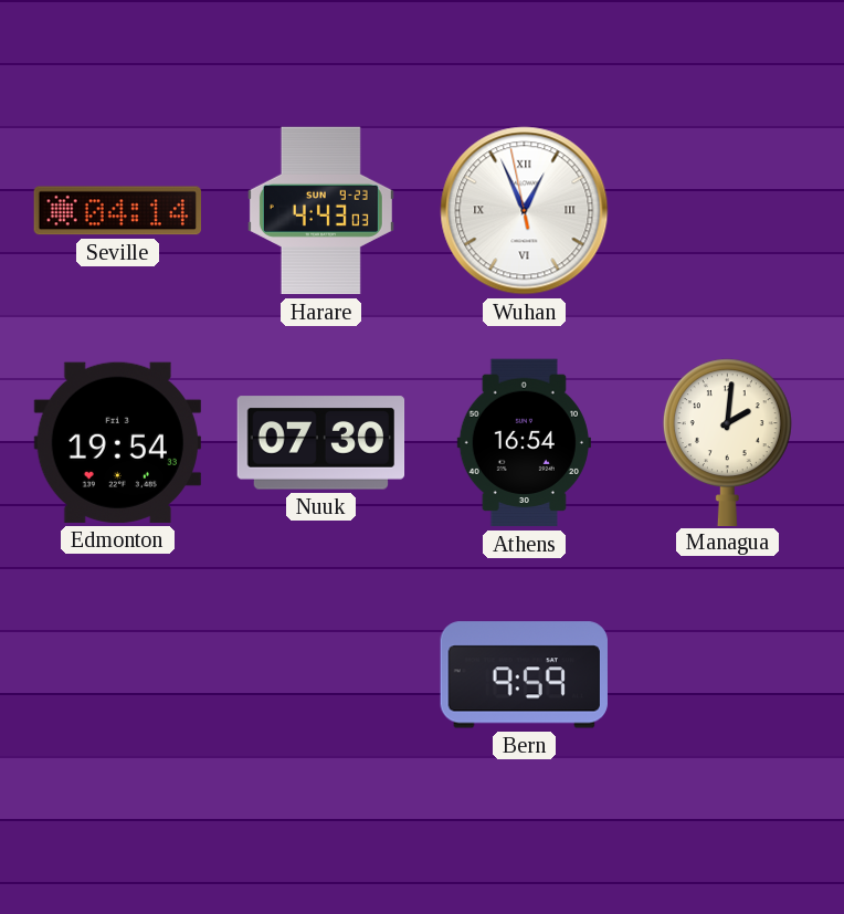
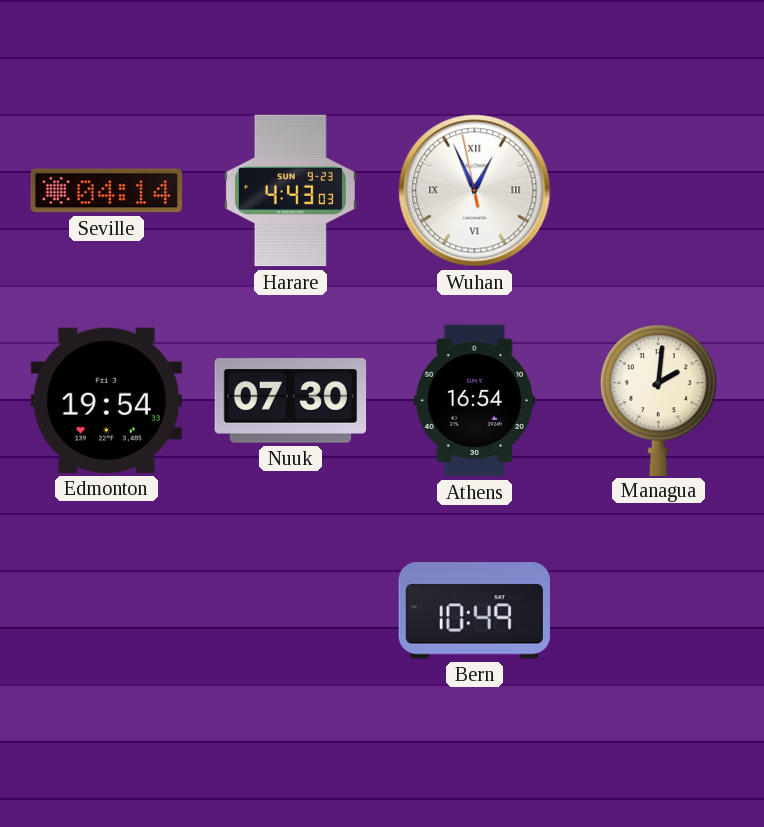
Bern: 9:59 -> 10:49
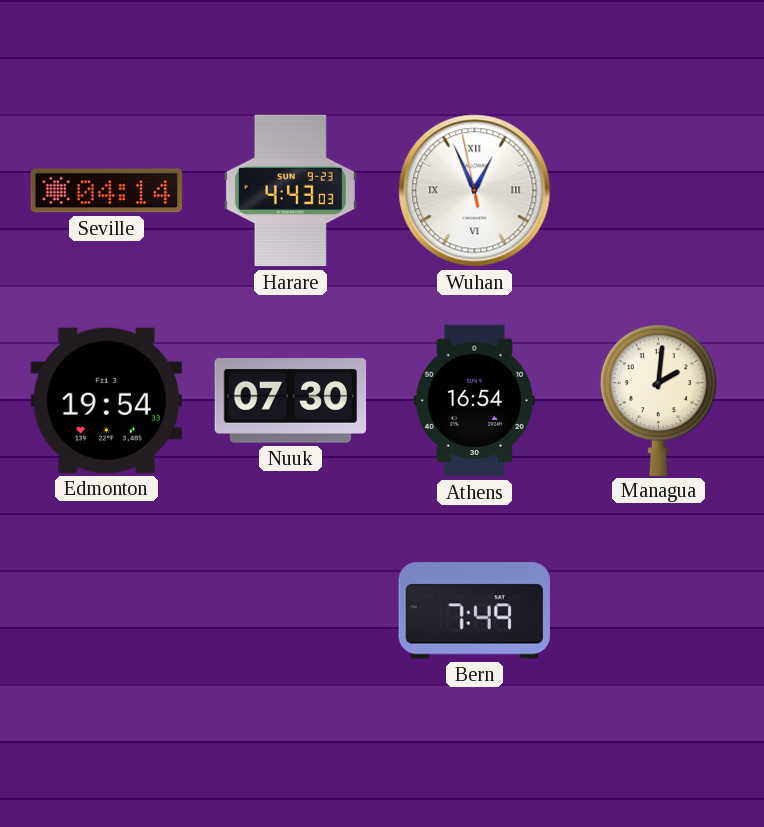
Bern: 10:49 -> 7:49
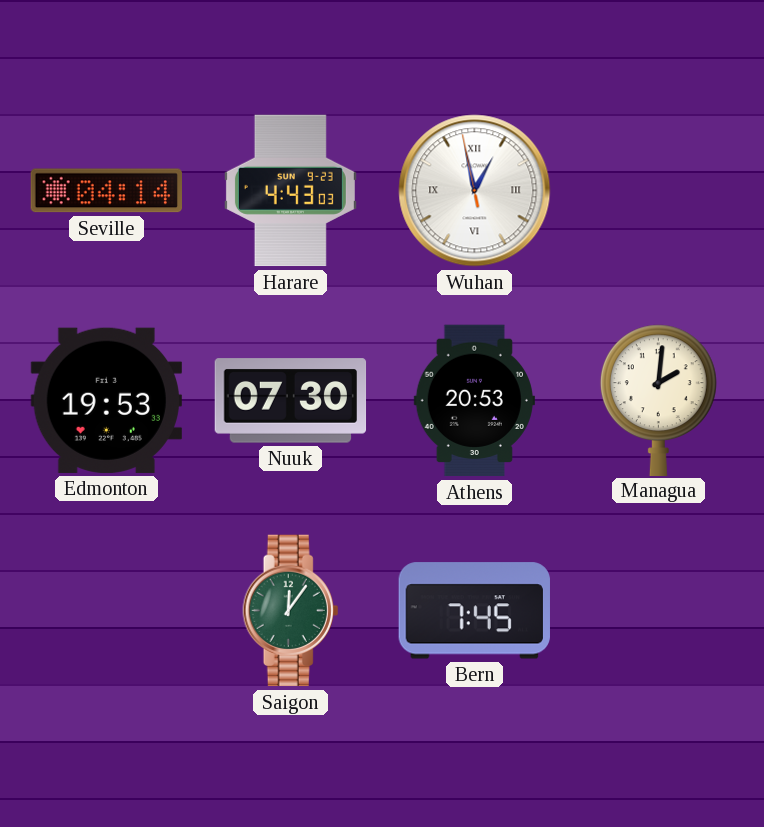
Wuhan: 12:55 -> 12:57
Edmonton: 19:54 -> 19:53
Athens: 16:54 -> 20:53
Saigon: none -> 12:06
Bern: 7:49 -> 7:45
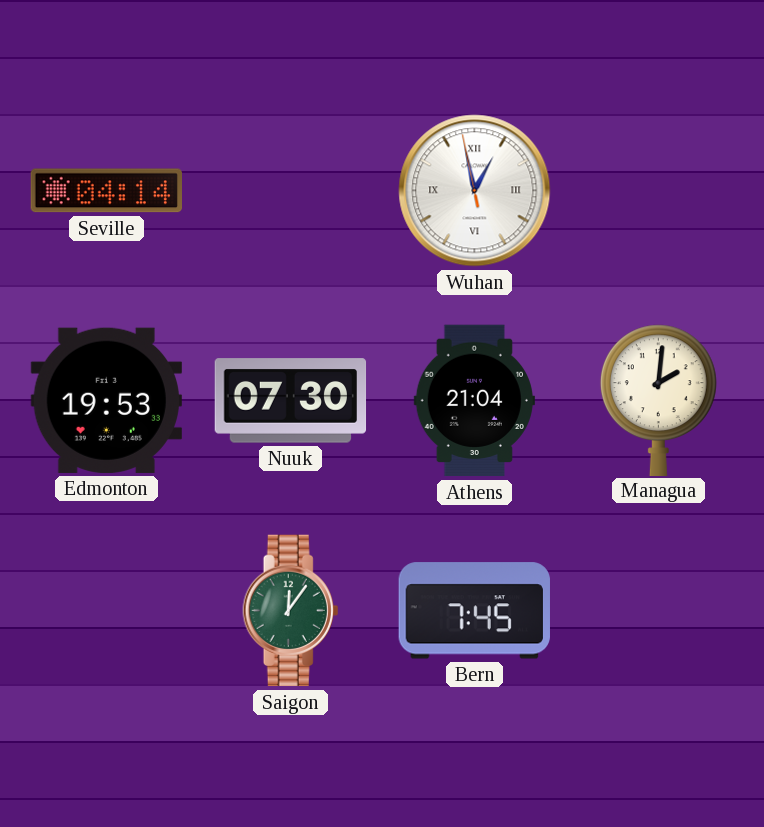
Harare: 4:43 -> none
Athens: 20:53 -> 21:04
